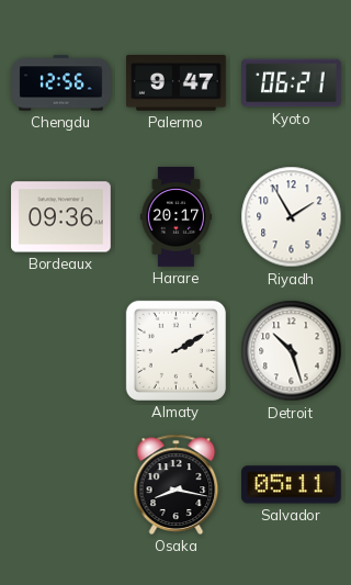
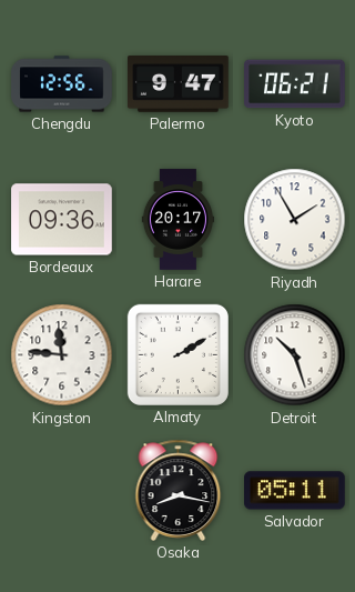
Kingston: none -> 11:46
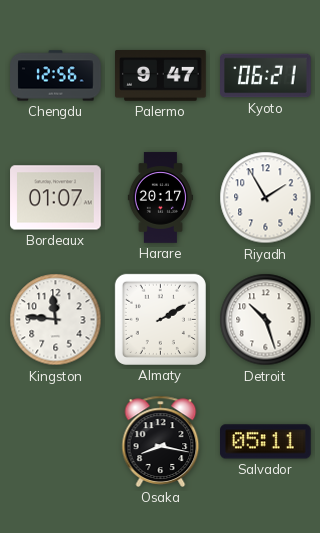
Bordeaux: 09:36 -> 01:07
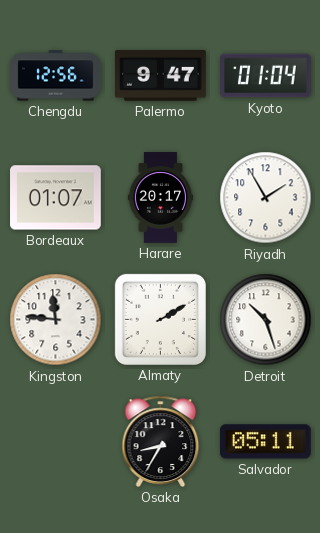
Kyoto: 06:21 -> 01:04
Osaka: 8:17 -> 8:35
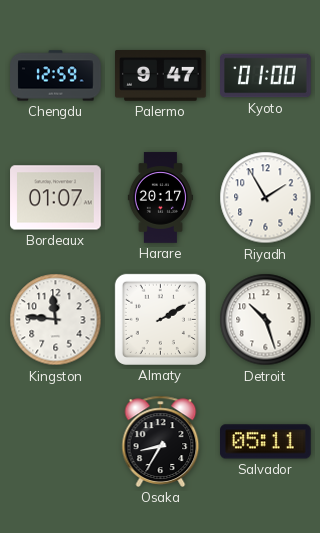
Chengdu: 12:56 -> 12:59
Kyoto: 01:04 -> 01:00
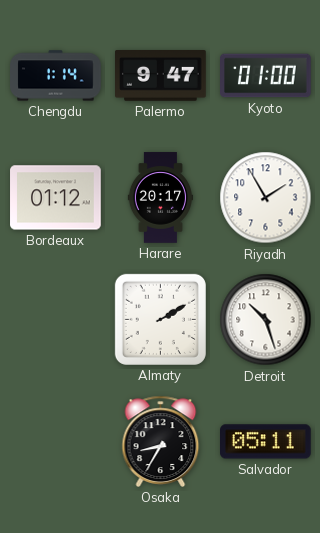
Chengdu: 12:59 -> 1:14
Bordeaux: 01:07 -> 01:12
Kingston: 11:46 -> none
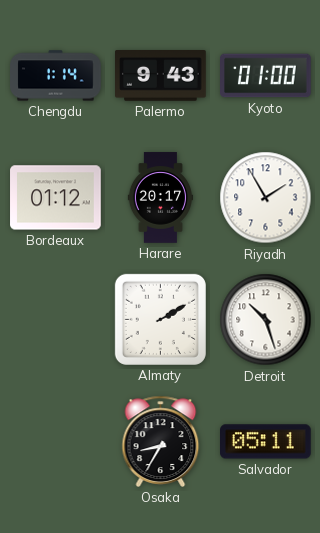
Palermo: 9:47 -> 9:43
